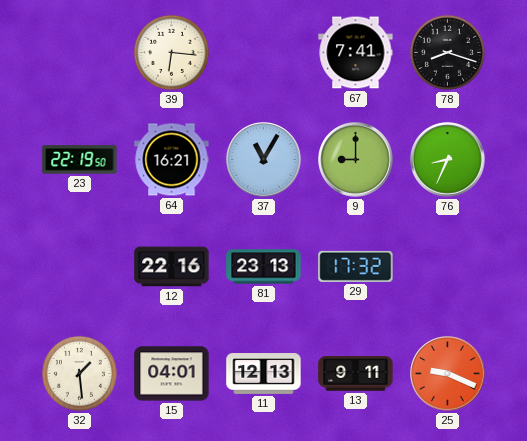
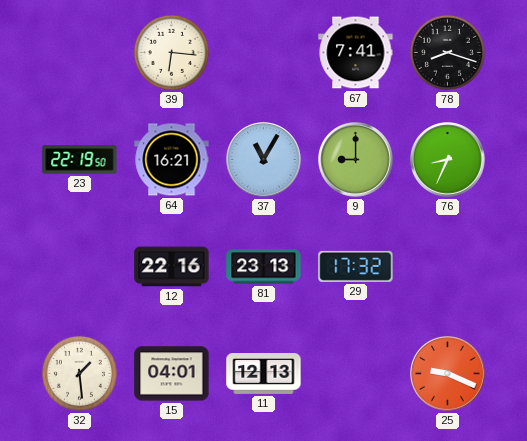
13: 9:11 -> none
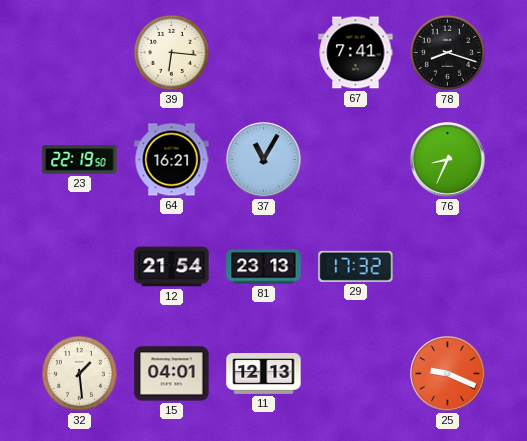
9: 9:00 -> none
12: 22:16 -> 21:54
